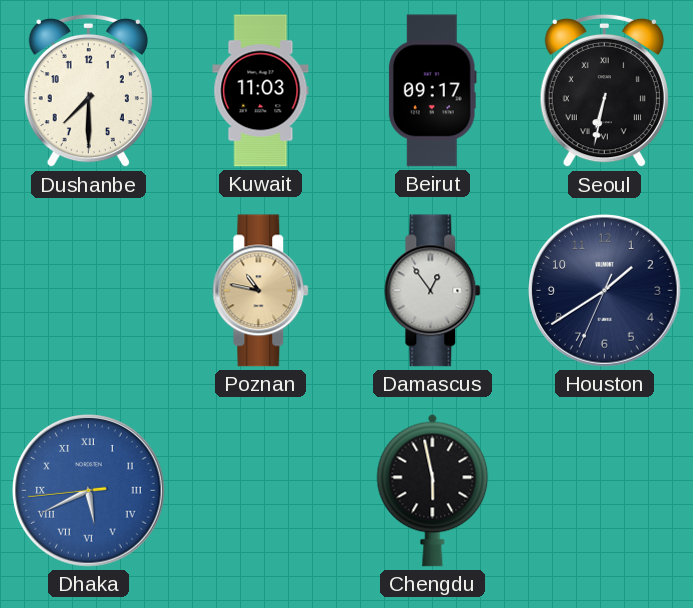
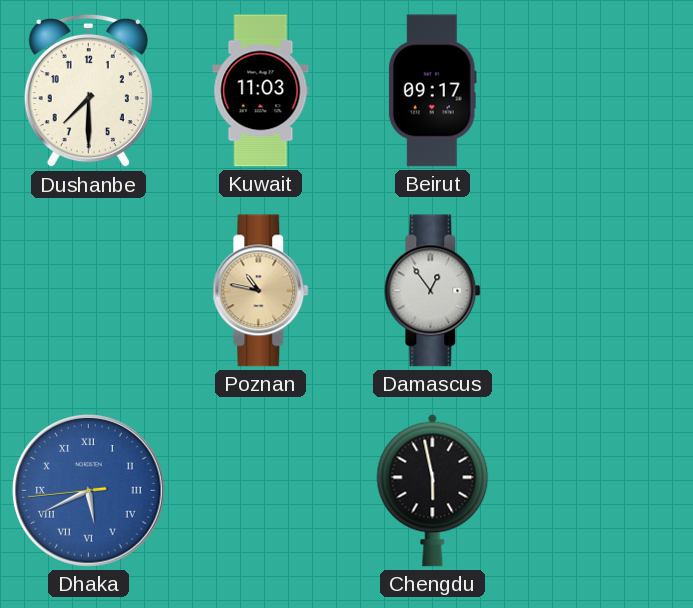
Seoul: 6:32 -> none
Houston: 1:39 -> none
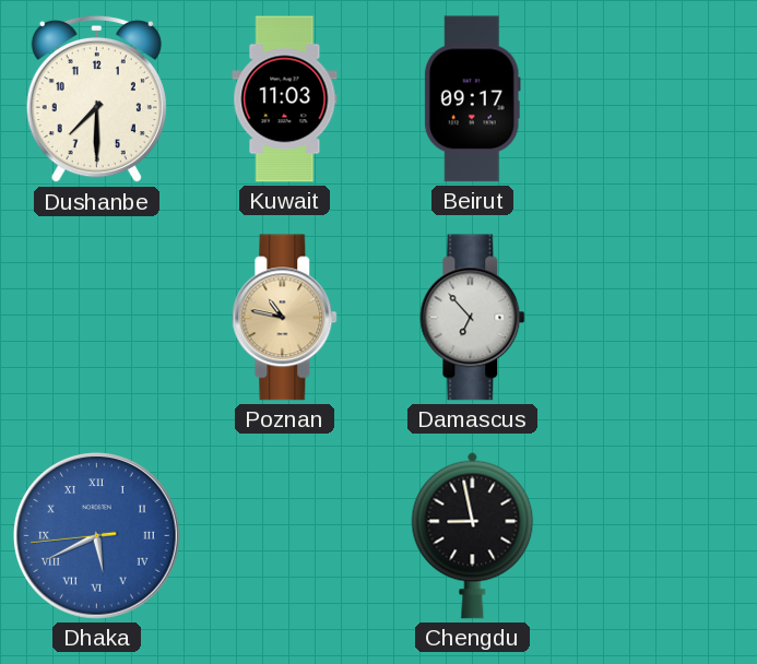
Damascus: 12:54 -> 6:53
Chengdu: 5:58 -> 8:58
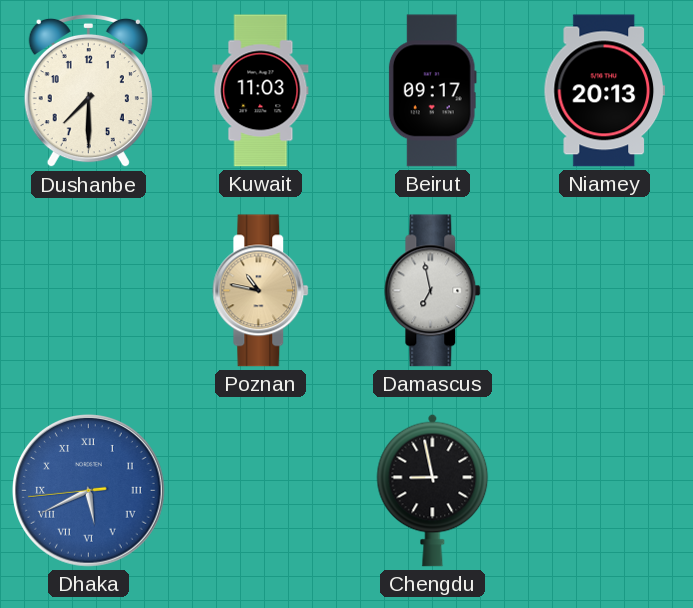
Niamey: none -> 20:13
Damascus: 6:53 -> 6:58
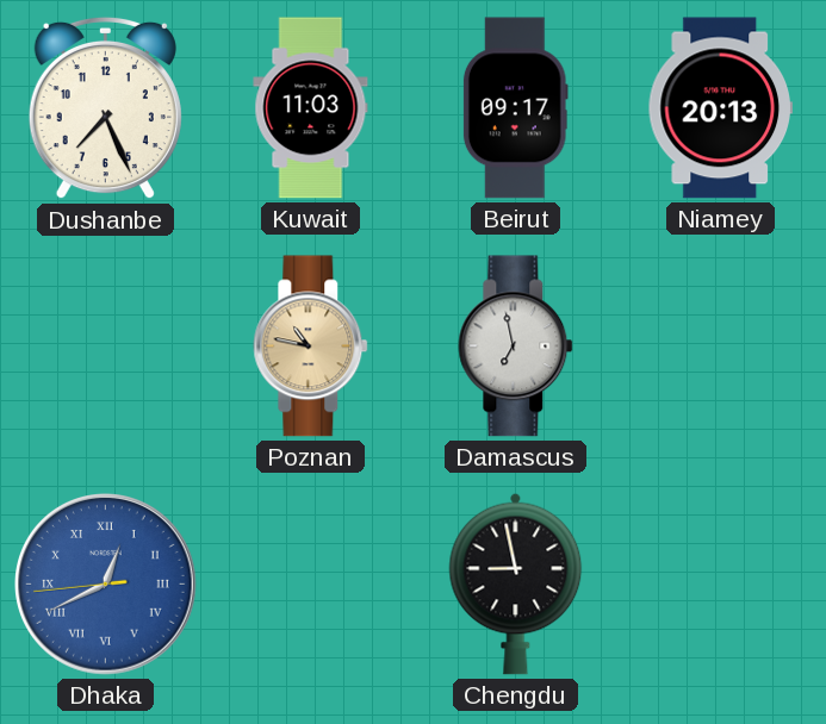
Dushanbe: 7:30 -> 7:26
Dhaka: 5:40 -> 12:40
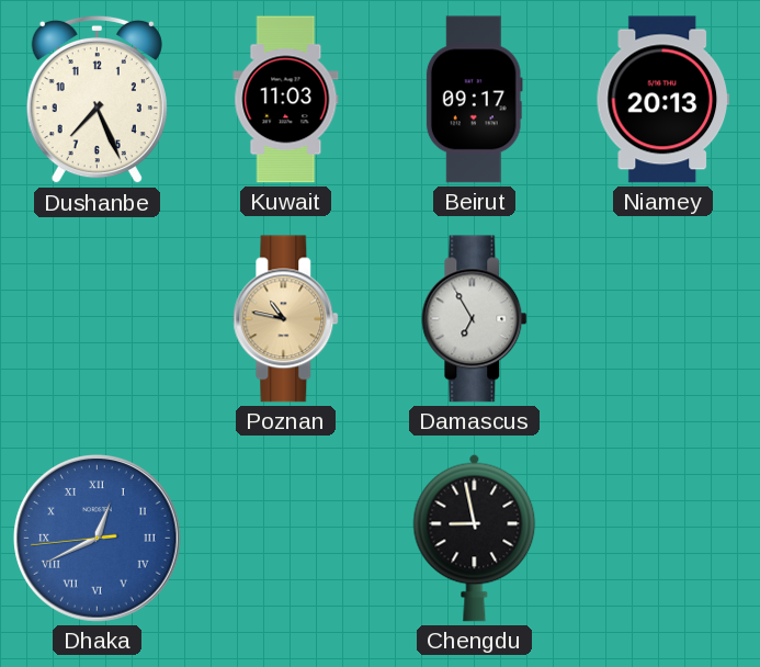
Damascus: 6:58 -> 6:55
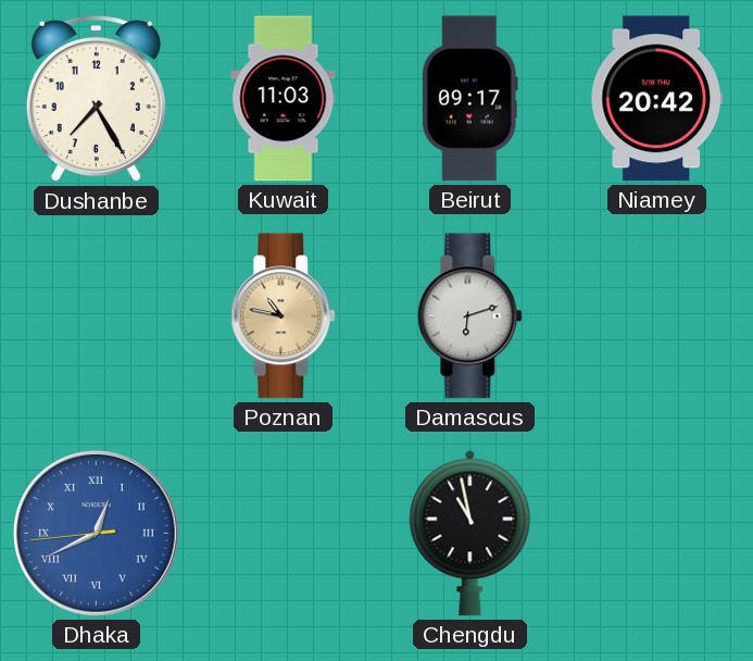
Dushanbe: 7:26 -> 7:25
Niamey: 20:13 -> 20:42
Damascus: 6:55 -> 6:12
Chengdu: 8:58 -> 10:58
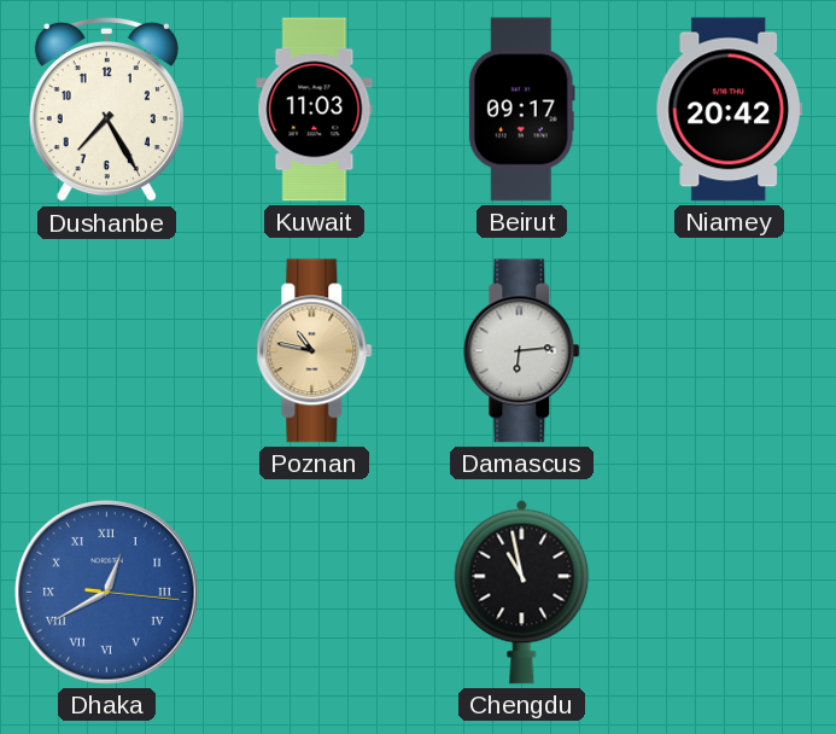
Damascus: 6:12 -> 6:14
Dhaka: 12:40:44 -> 12:40:16
